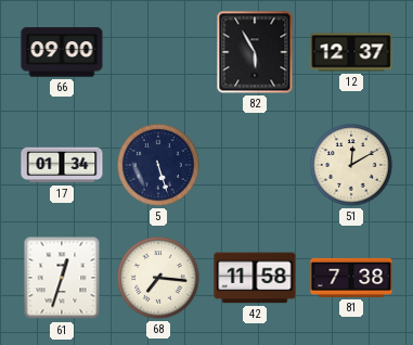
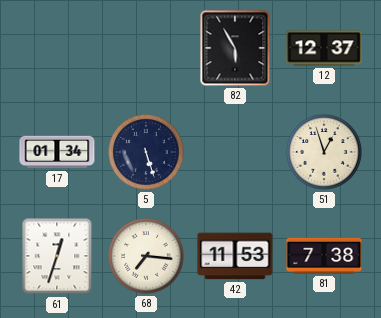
66: 09:00 -> none
51: 12:10 -> 12:57
42: 11:58 -> 11:53
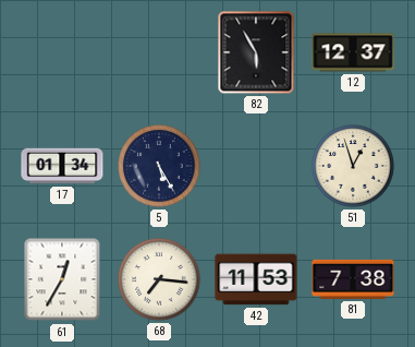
5: 5:27 -> 5:25
61: 12:33 -> 12:35
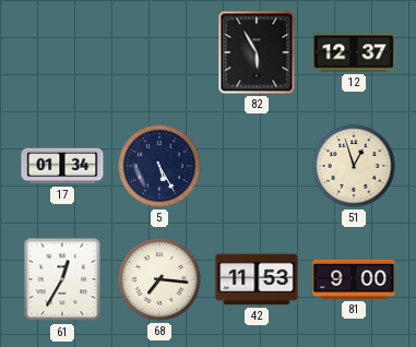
81: 7:38 -> 9:00
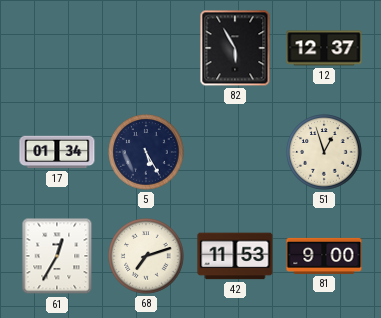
68: 7:16 -> 7:12
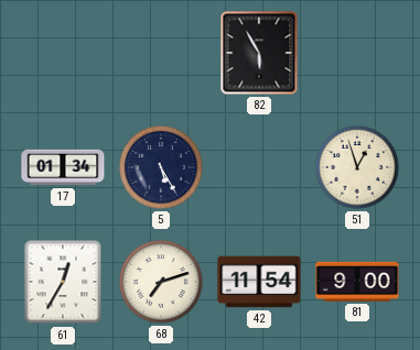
12: 12:37 -> none
42: 11:53 -> 11:54
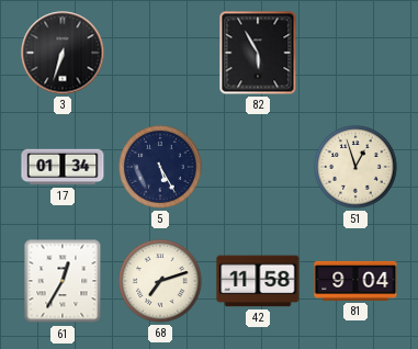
3: none -> 6:33
42: 11:54 -> 11:58
81: 9:00 -> 9:04
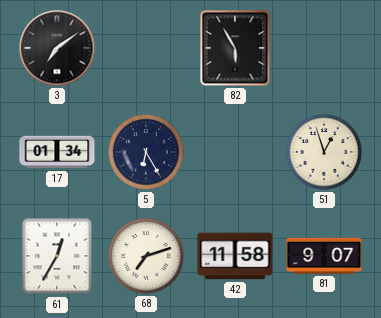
3: 6:33 -> 7:09
5: 5:25 -> 6:25
81: 9:04 -> 9:07
